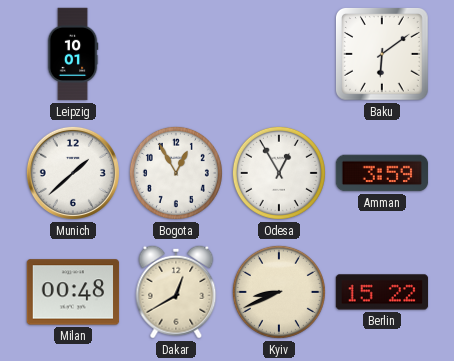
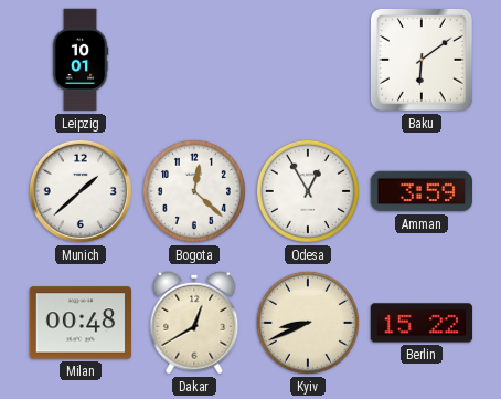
Bogota: 12:55 -> 12:22
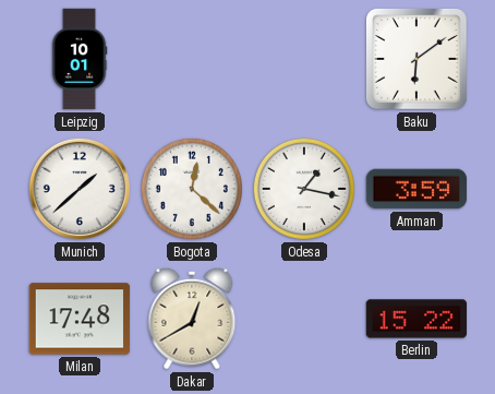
Odesa: 12:55 -> 1:17
Milan: 00:48 -> 17:48
Kyiv: 8:41 -> none
